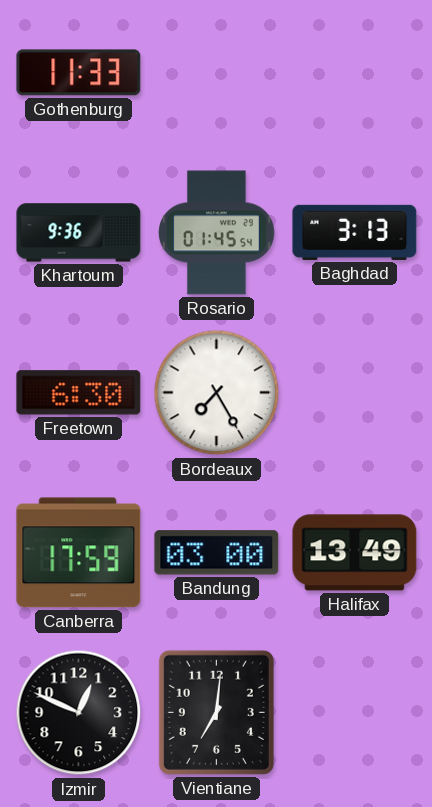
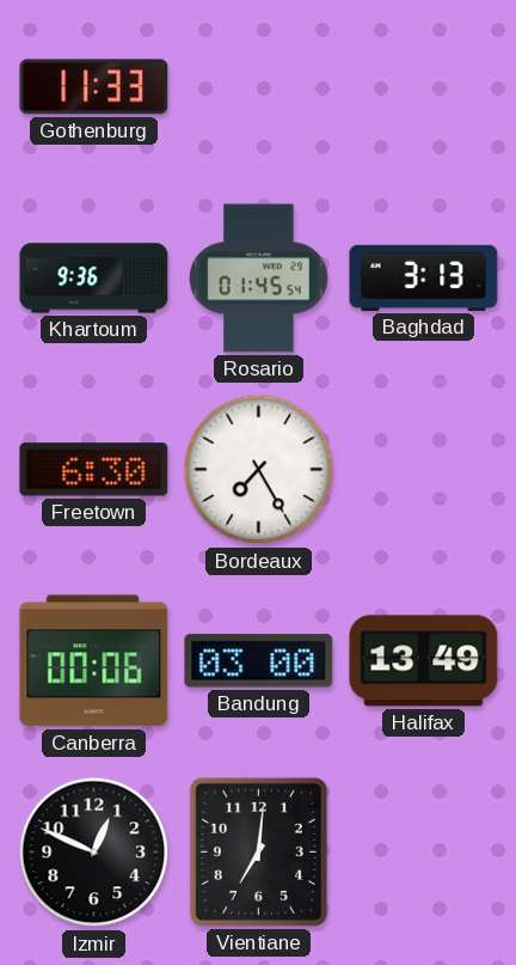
Canberra: 17:59 -> 00:06
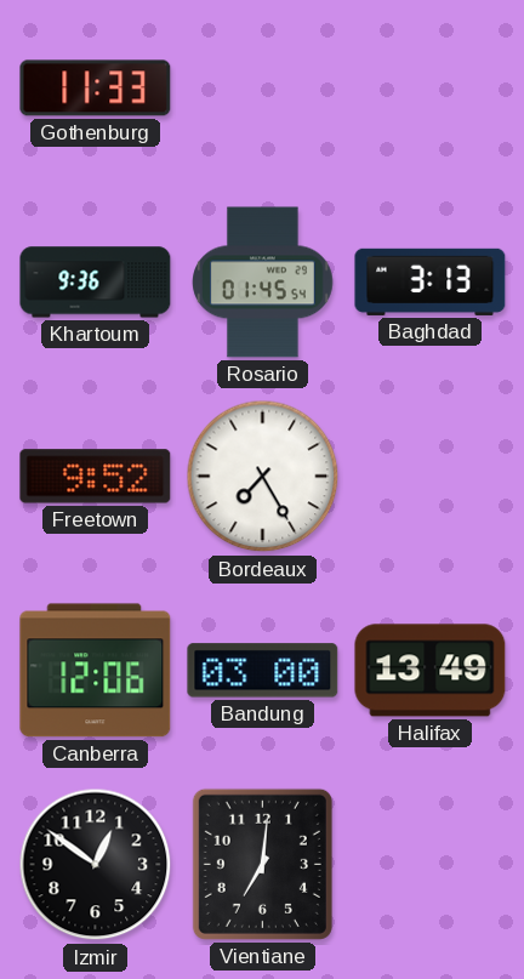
Freetown: 6:30 -> 9:52
Canberra: 00:06 -> 12:06
Izmir: 12:49 -> 12:51
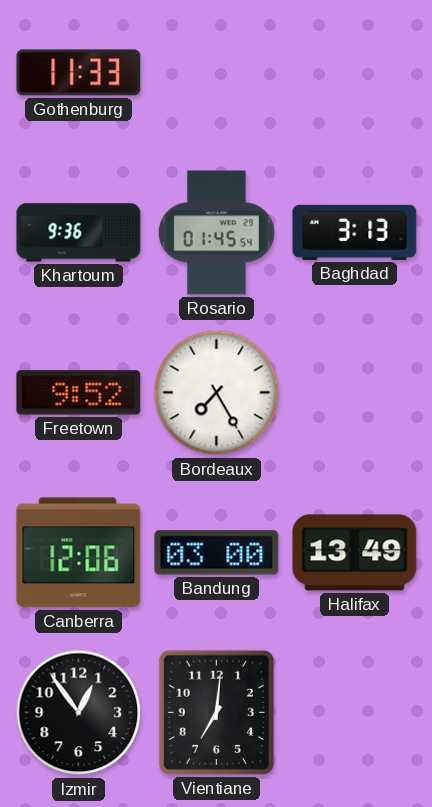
Izmir: 12:51 -> 12:54
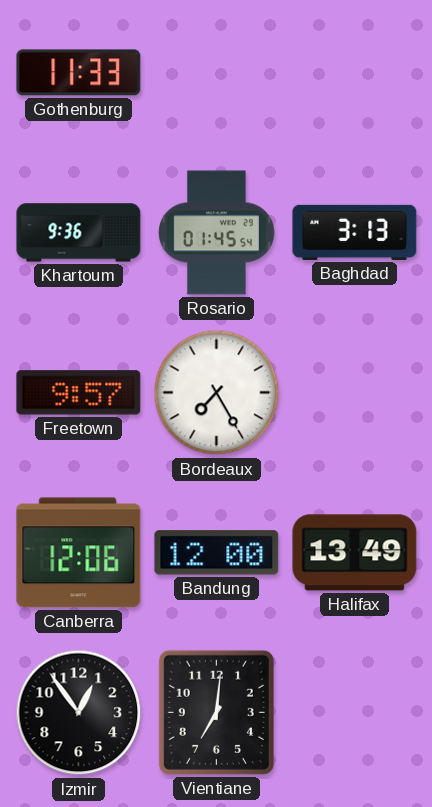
Freetown: 9:52 -> 9:57
Bandung: 03:00 -> 12:00
